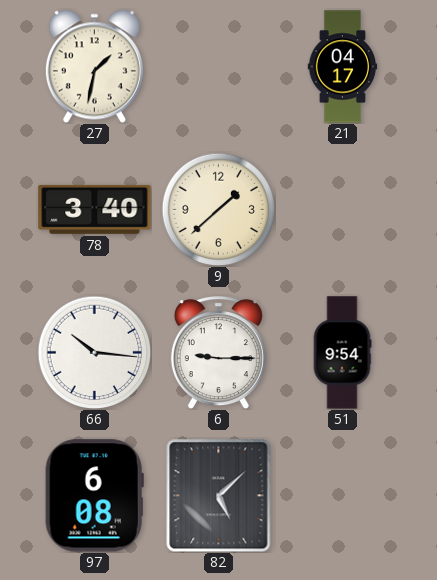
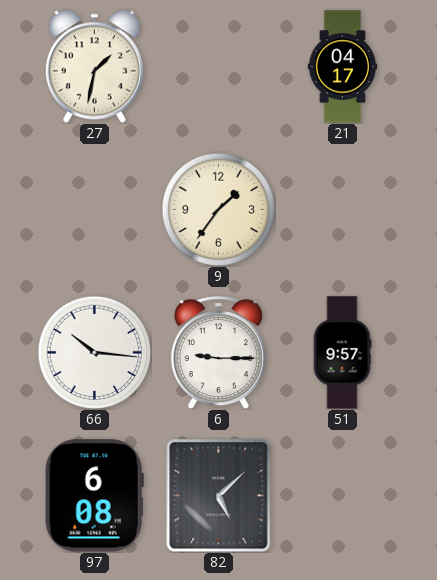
78: 3:40 -> none
9: 1:38 -> 1:36
51: 9:54 -> 9:57
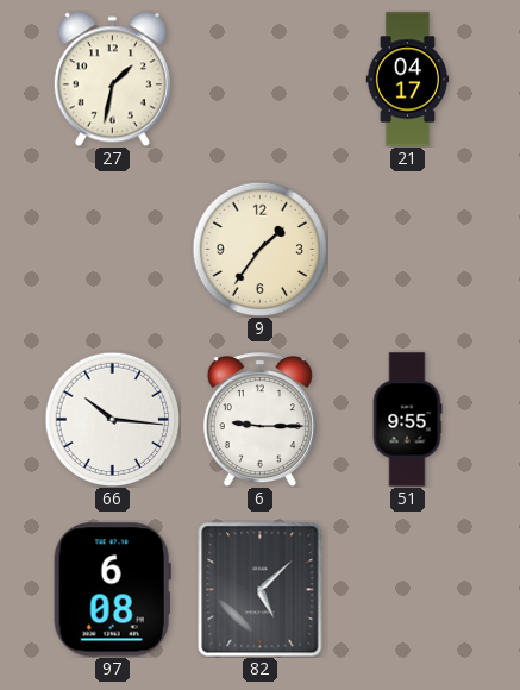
51: 9:57 -> 9:55
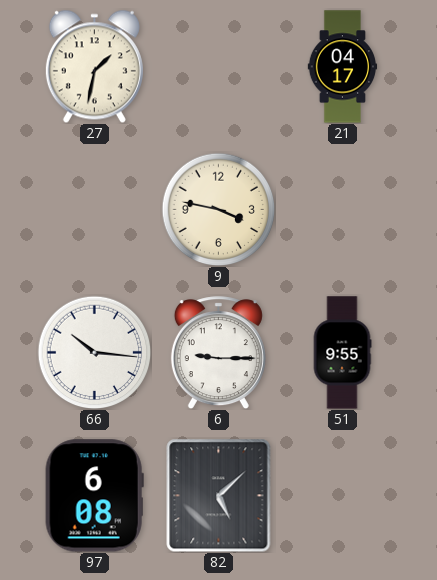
9: 1:36 -> 3:47
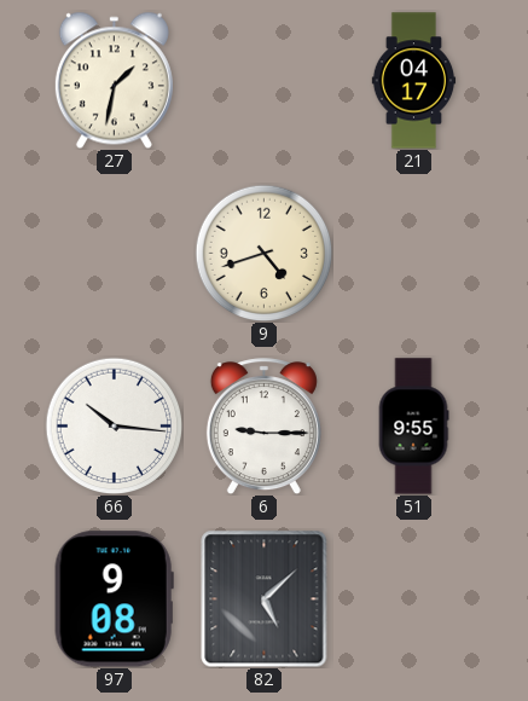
9: 3:47 -> 4:42
97: 6:08 -> 9:08
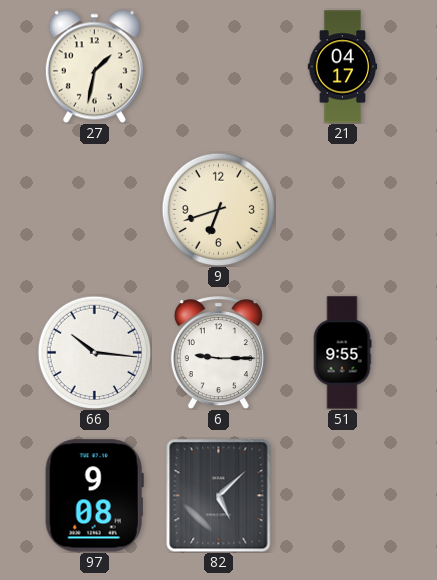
9: 4:42 -> 6:42
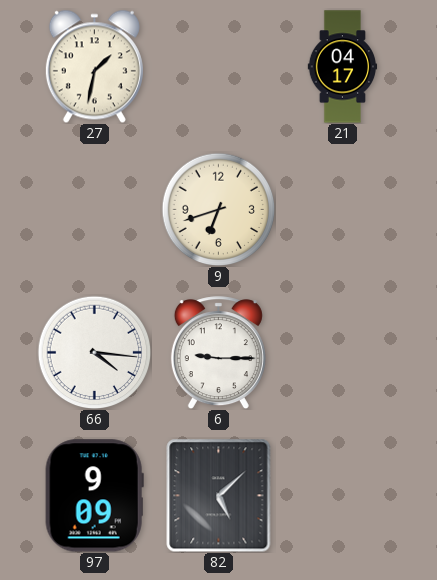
66: 10:16 -> 4:16
51: 9:55 -> none
97: 9:08 -> 9:09
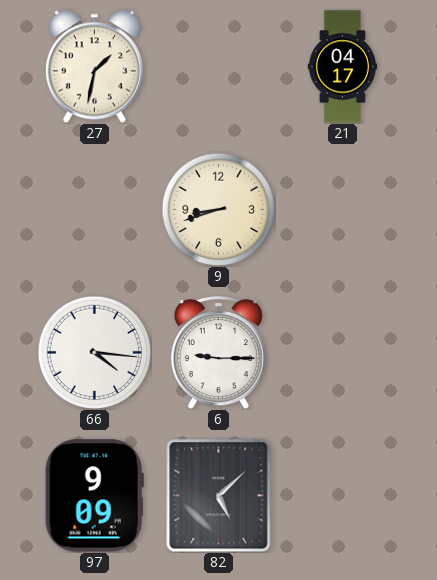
9: 6:42 -> 8:42
